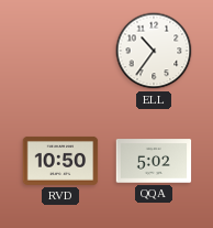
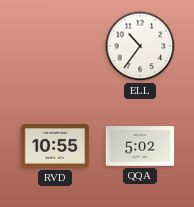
RVD: 10:50 -> 10:55
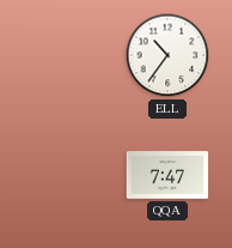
RVD: 10:55 -> none
QQA: 5:02 -> 7:47
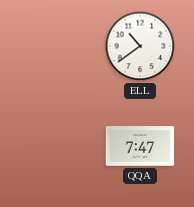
ELL: 10:36 -> 10:39
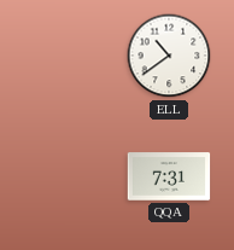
QQA: 7:47 -> 7:31
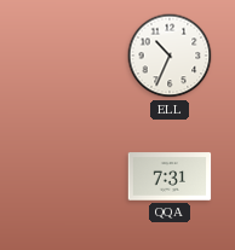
ELL: 10:39 -> 10:34
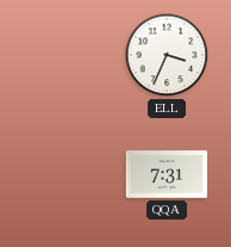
ELL: 10:34 -> 3:34
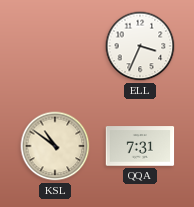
KSL: none -> 10:51
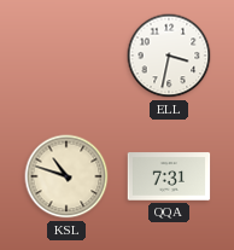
ELL: 3:34 -> 3:32
KSL: 10:51 -> 10:48
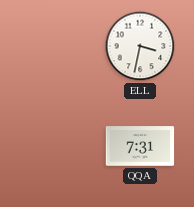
KSL: 10:48 -> none
